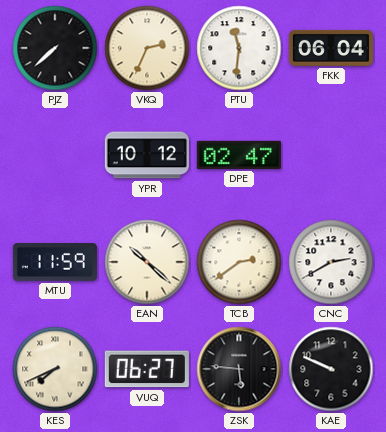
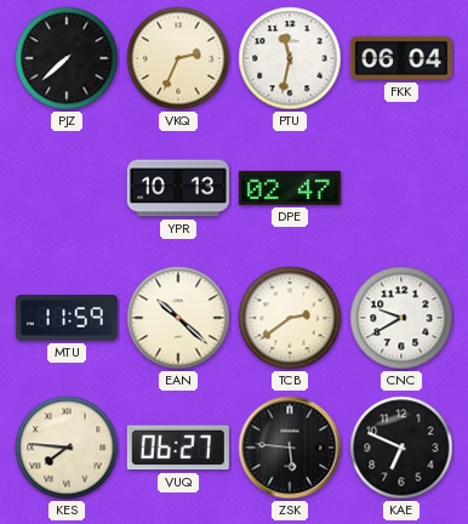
PTU: 11:31 -> 11:32
YPR: 10:12 -> 10:13
CNC: 2:40 -> 9:40
KES: 7:41 -> 7:46
KAE: 9:49 -> 6:49
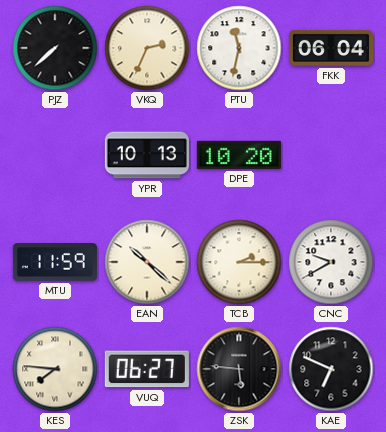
DPE: 02:47 -> 10:20
TCB: 2:39 -> 2:15
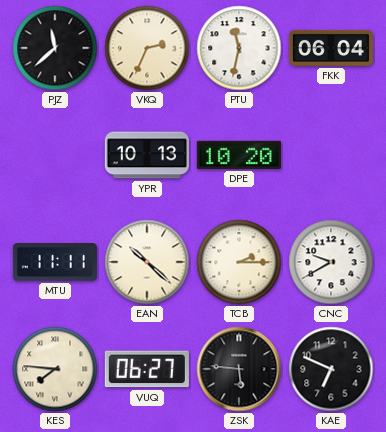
PJZ: 7:38 -> 11:38
MTU: 11:59 -> 11:11
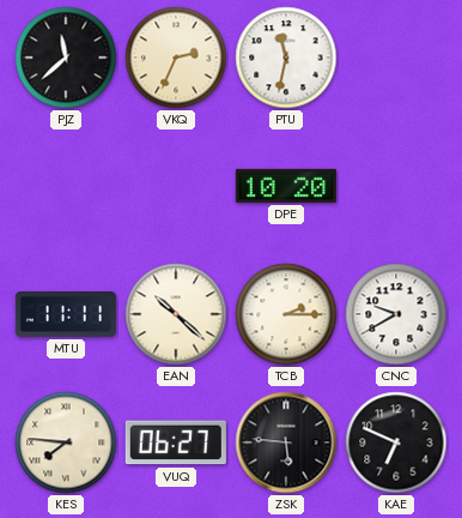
FKK: 06:04 -> none
YPR: 10:13 -> none
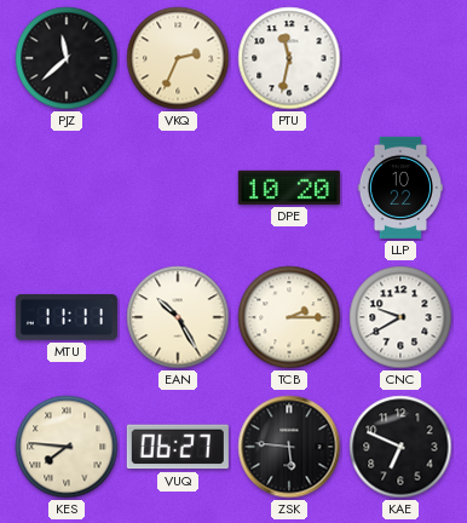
LLP: none -> 10:22
EAN: 10:22 -> 10:25
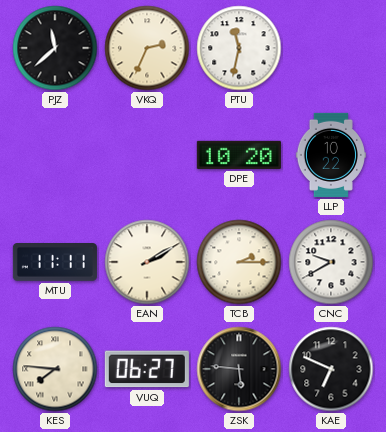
EAN: 10:25 -> 2:10
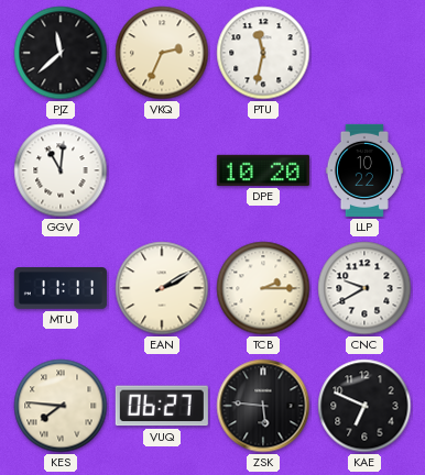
GGV: none -> 11:01
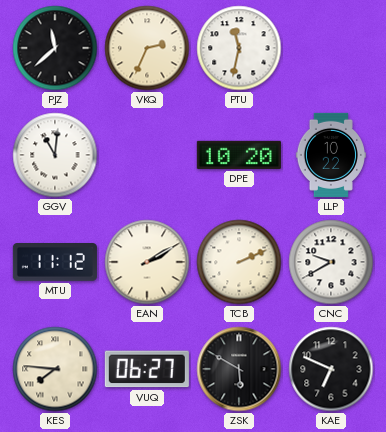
MTU: 11:11 -> 11:12
TCB: 2:15 -> 2:11
ZSK: 5:46 -> 5:50
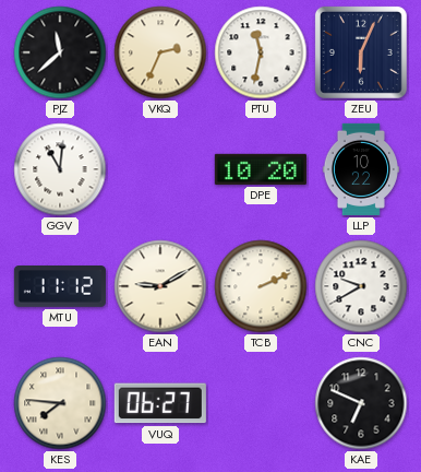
ZEU: none -> 6:04
EAN: 2:10 -> 9:10
ZSK: 5:50 -> none
